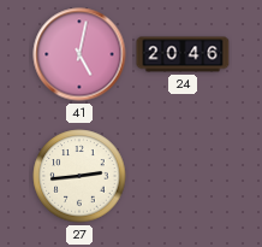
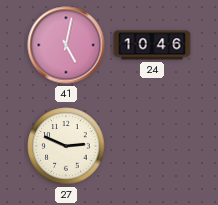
24: 20:46 -> 10:46
27: 2:44 -> 2:49
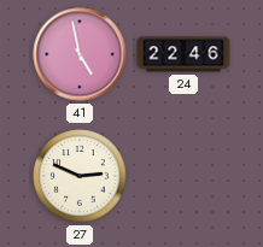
41: 5:02 -> 4:58
24: 10:46 -> 22:46
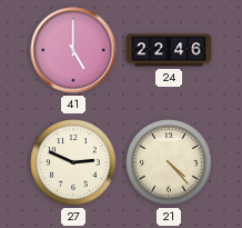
41: 4:58 -> 5:00
21: none -> 4:23
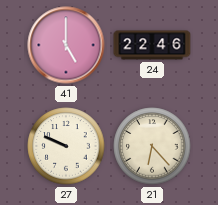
27: 2:49 -> 9:49
21: 4:23 -> 6:23
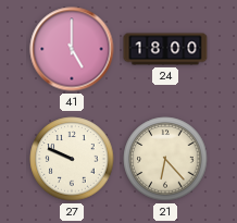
24: 22:46 -> 18:00
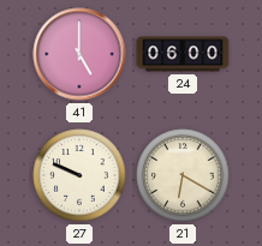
24: 18:00 -> 06:00
21: 6:23 -> 6:20
